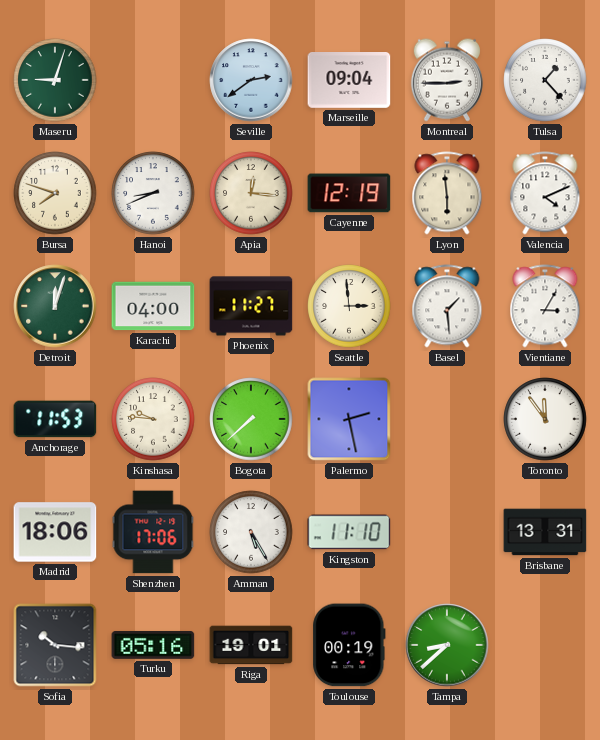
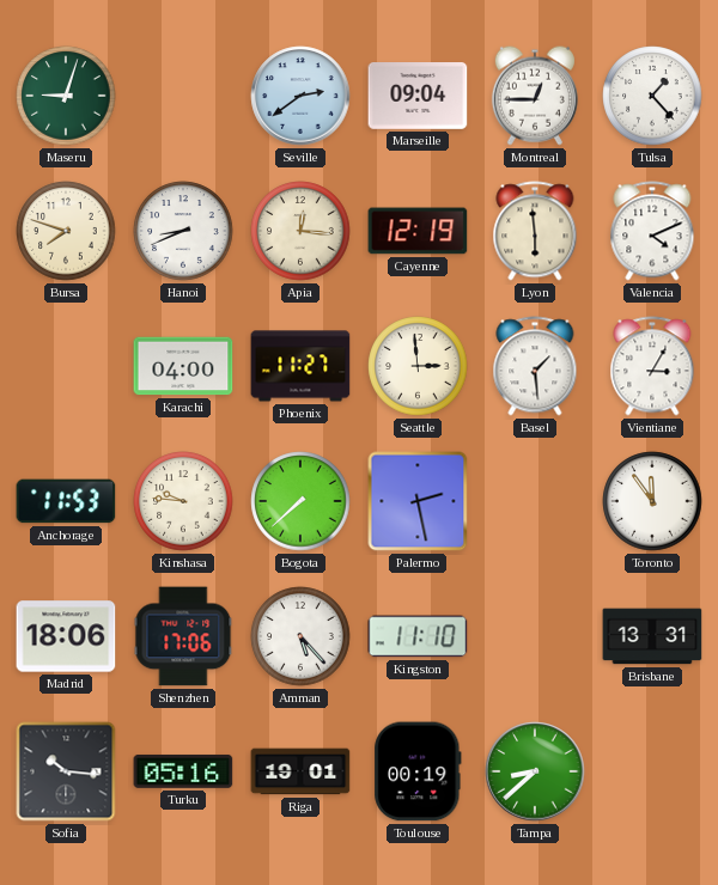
Montreal: 2:45 -> 12:45
Detroit: 12:03 -> none
Amman: 5:25 -> 5:23
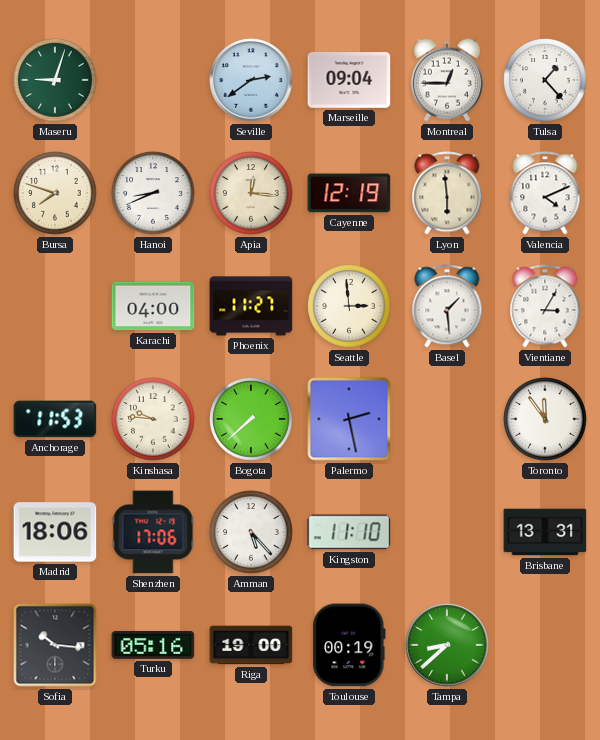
Riga: 19:01 -> 19:00
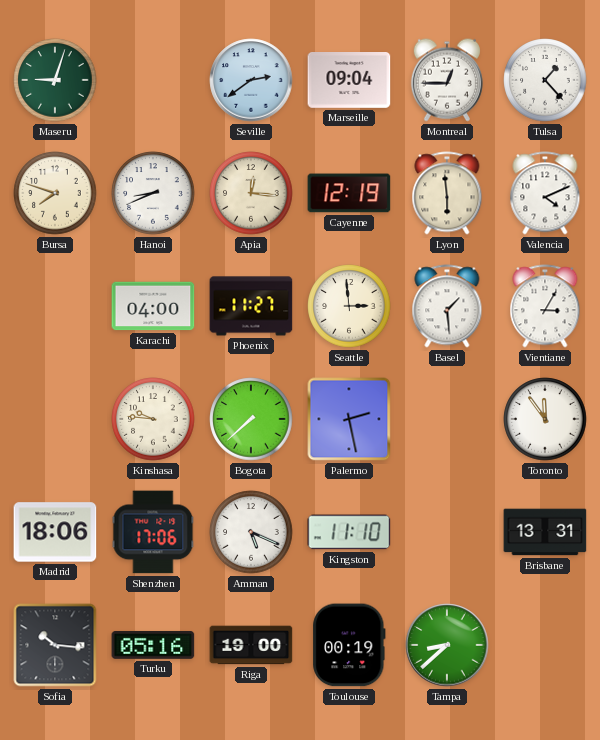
Anchorage: 11:53 -> none
Amman: 5:23 -> 5:19
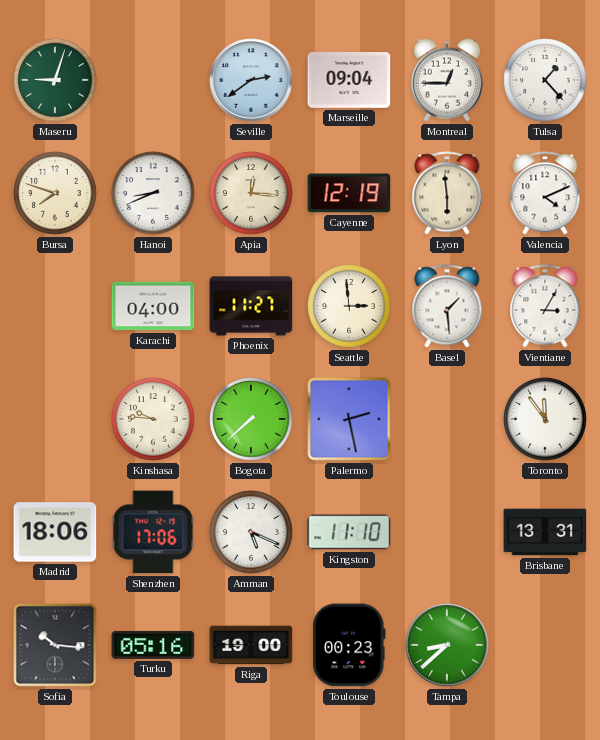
Toulouse: 00:19 -> 00:23
